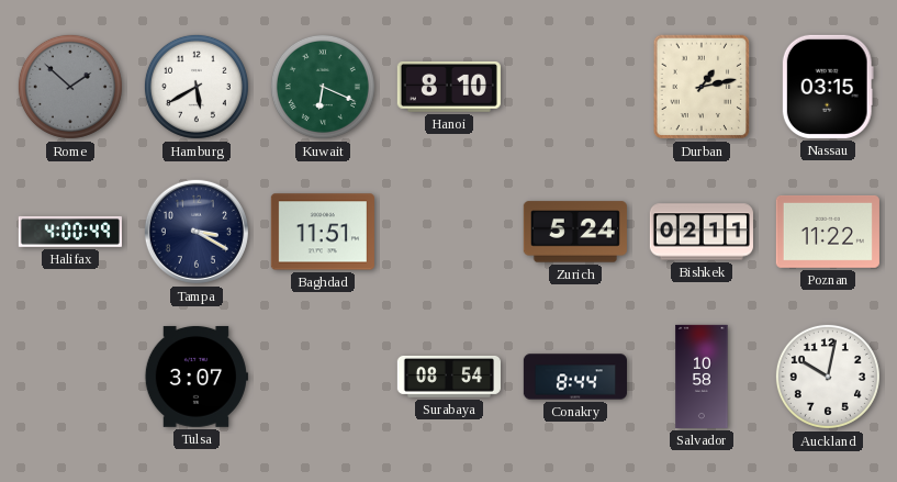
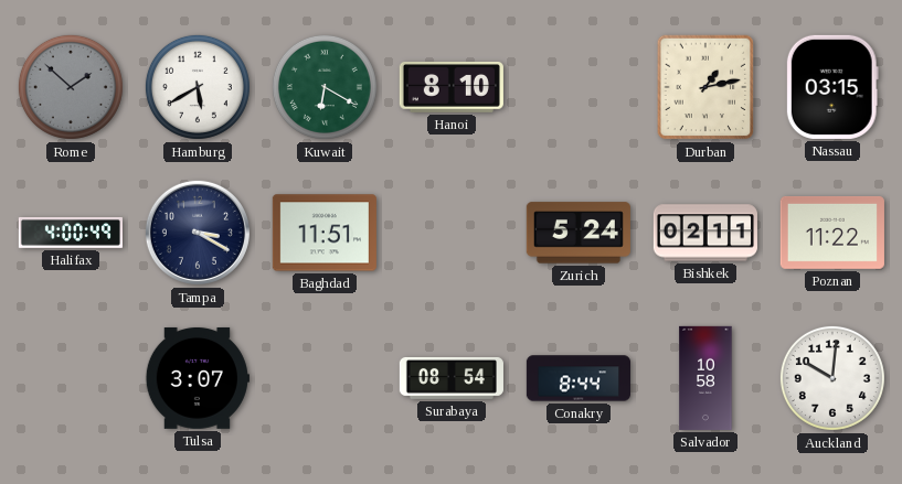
Kuwait: 6:19 -> 6:20
Auckland: 10:02 -> 10:01
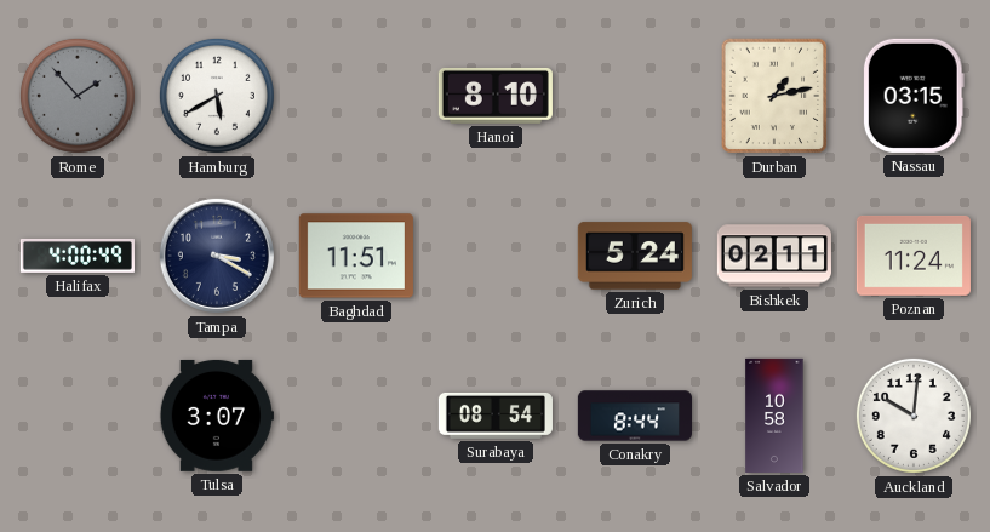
Rome: 1:52 -> 1:53
Kuwait: 6:20 -> none
Poznan: 11:22 -> 11:24
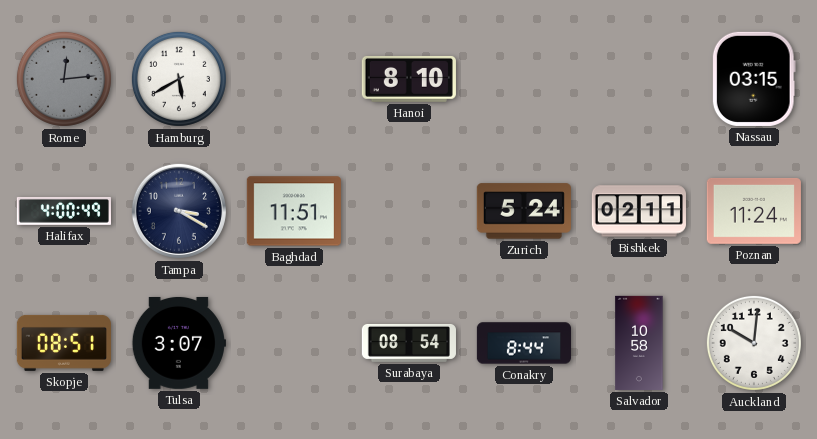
Rome: 1:53 -> 12:14
Durban: 1:13 -> none
Skopje: none -> 08:51
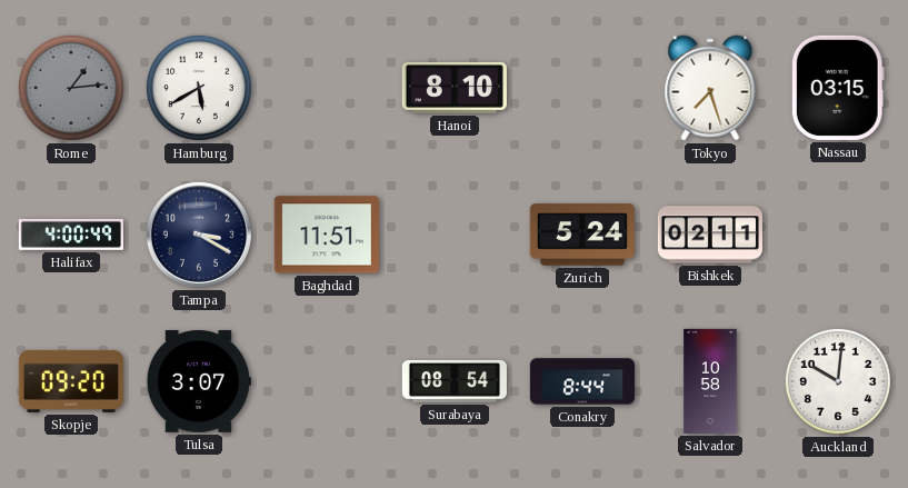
Rome: 12:14 -> 1:14
Tokyo: none -> 7:27
Poznan: 11:24 -> none
Skopje: 08:51 -> 09:20
